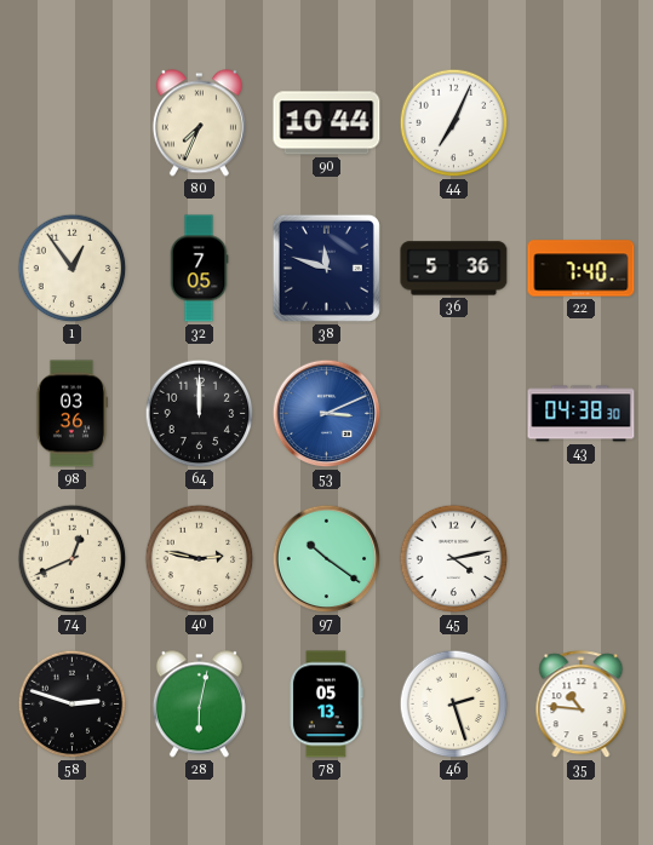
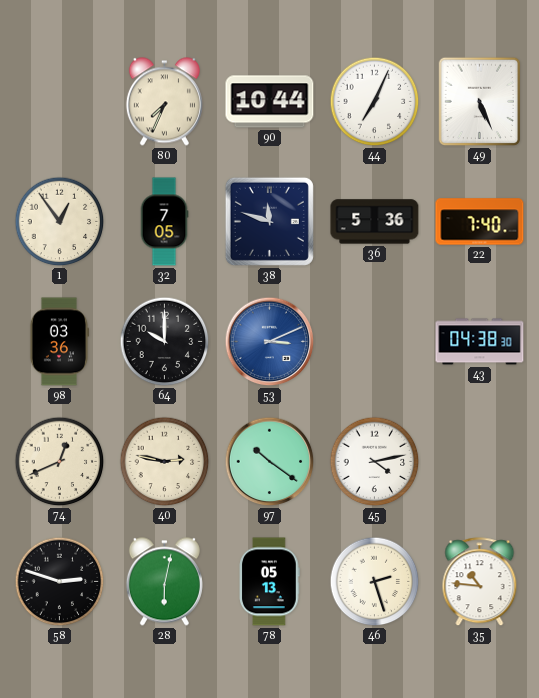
49: none -> 5:26
64: 12:00 -> 10:00
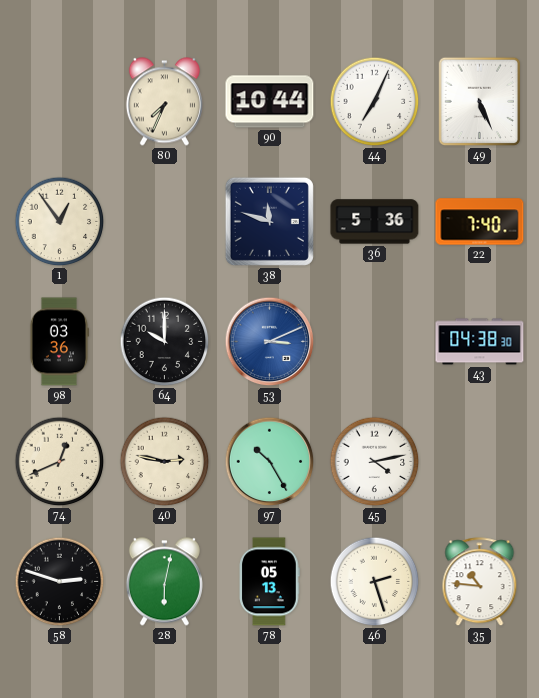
32: 7:05 -> none
97: 10:21 -> 10:25
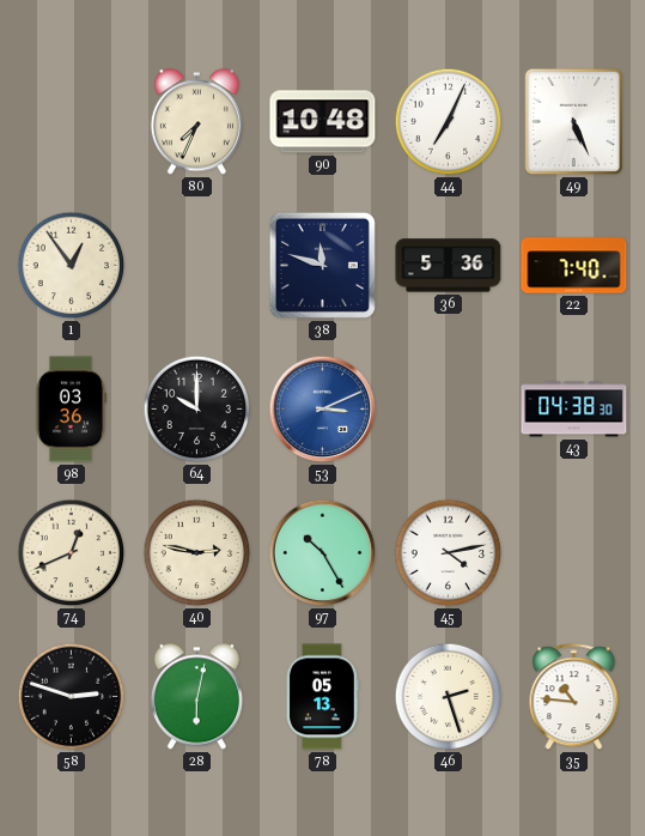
90: 10:44 -> 10:48
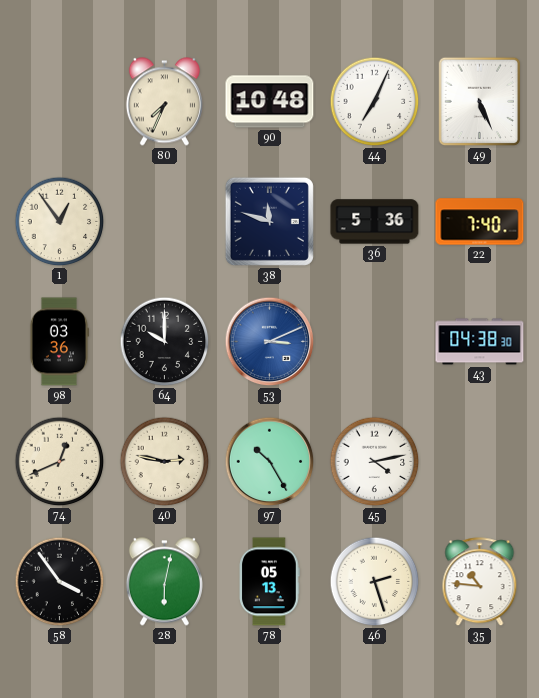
58: 2:48 -> 3:54
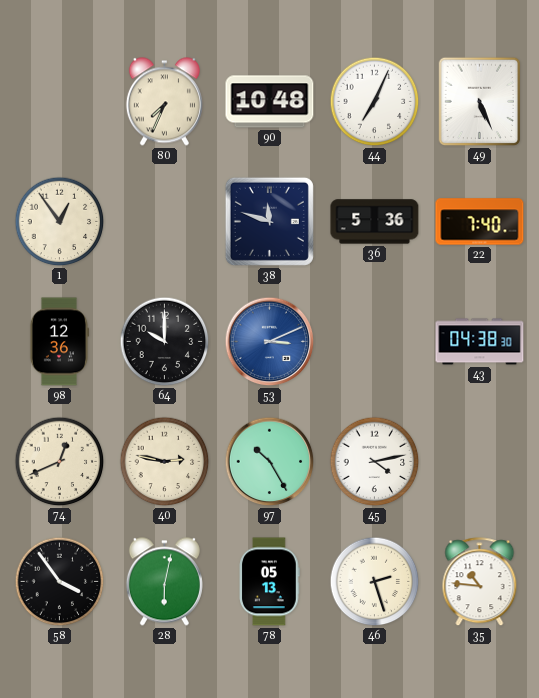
98: 03:36 -> 12:36
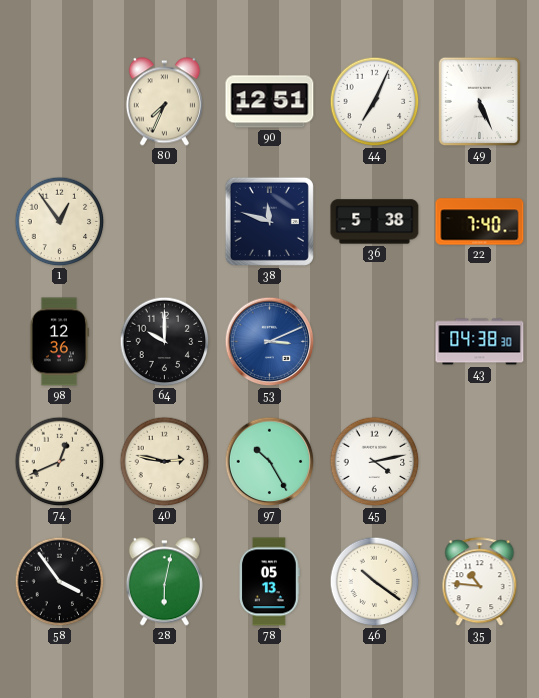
90: 10:48 -> 12:51
36: 5:36 -> 5:38
46: 2:27 -> 10:21
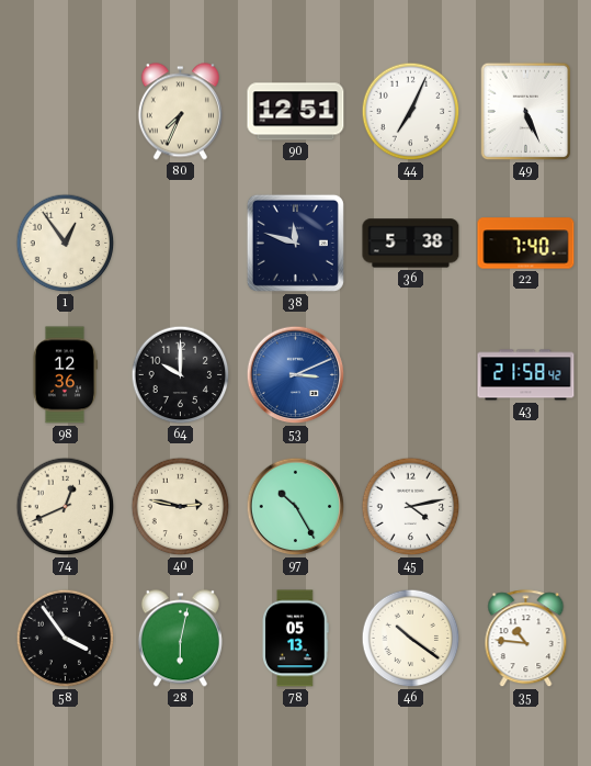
43: 04:38 -> 21:58
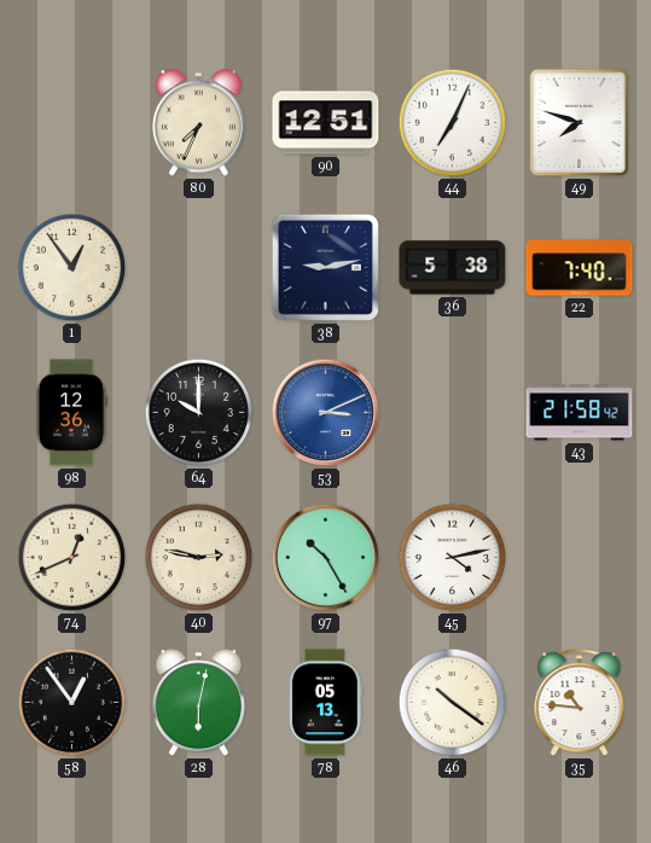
49: 5:26 -> 7:48
38: 11:48 -> 9:13
58: 3:54 -> 12:54
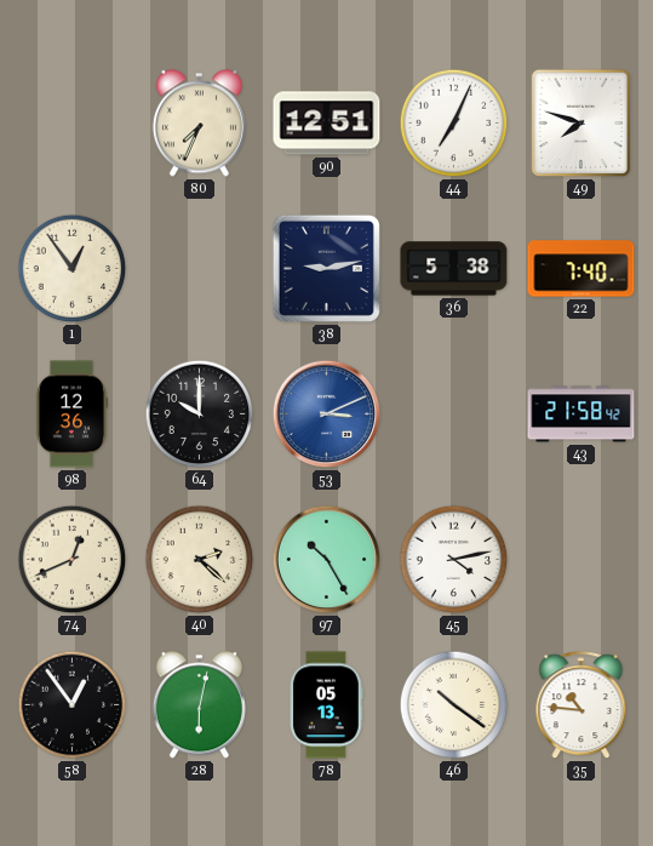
40: 2:47 -> 2:22
